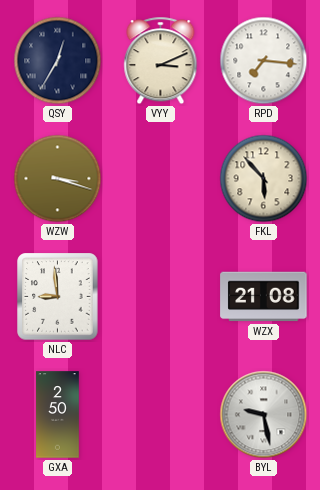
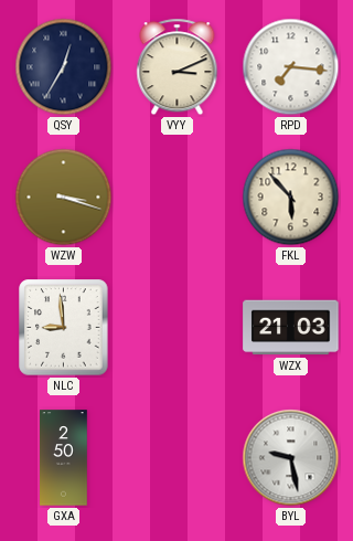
WZX: 21:08 -> 21:03
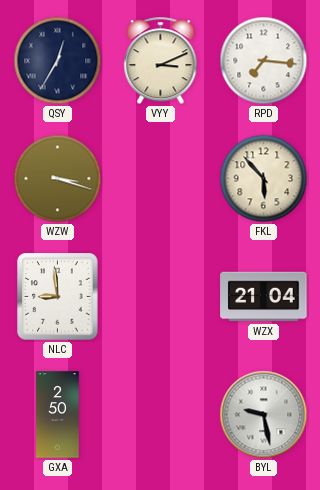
WZX: 21:03 -> 21:04
